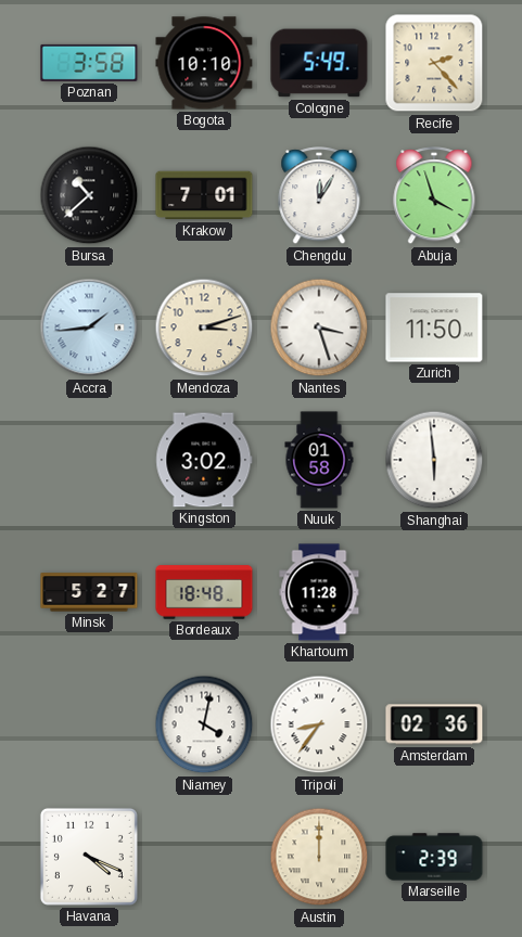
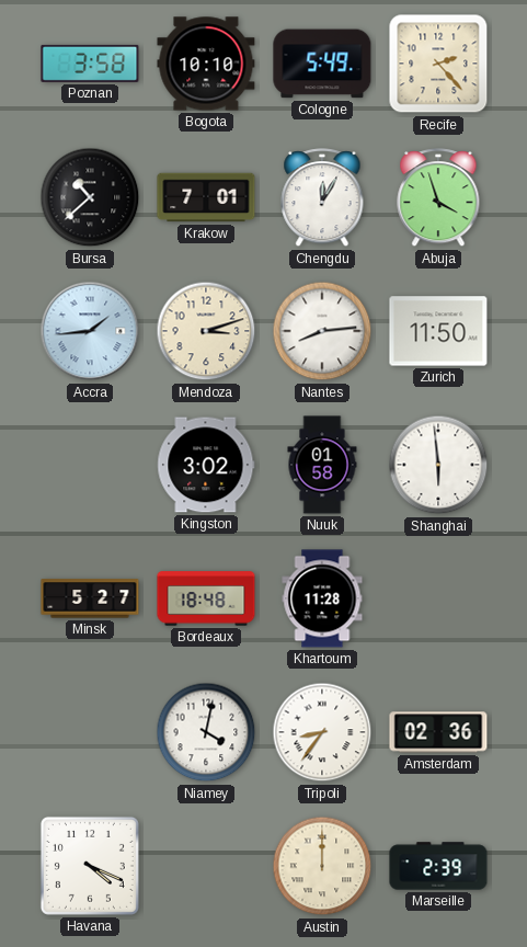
Nantes: 3:27 -> 8:14
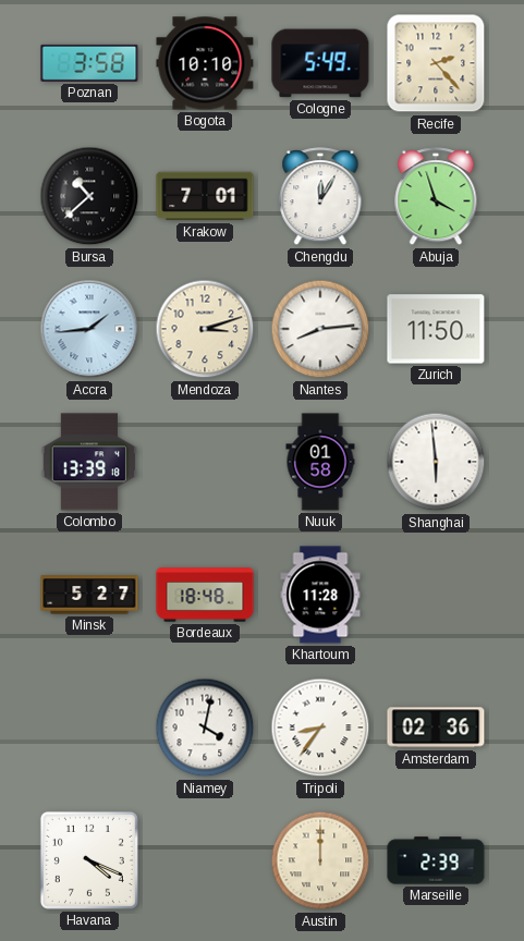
Colombo: none -> 13:39
Kingston: 3:02 -> none
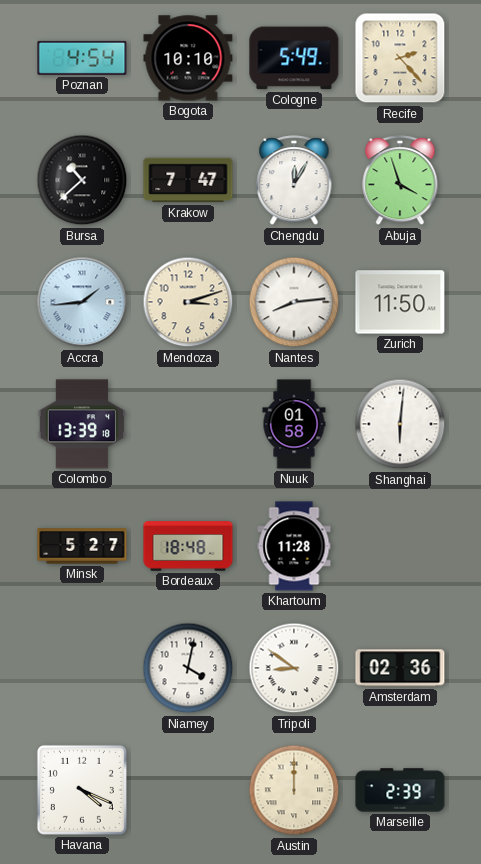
Poznan: 3:58 -> 4:54
Krakow: 7:01 -> 7:47
Shanghai: 5:59 -> 6:01
Tripoli: 8:36 -> 8:51
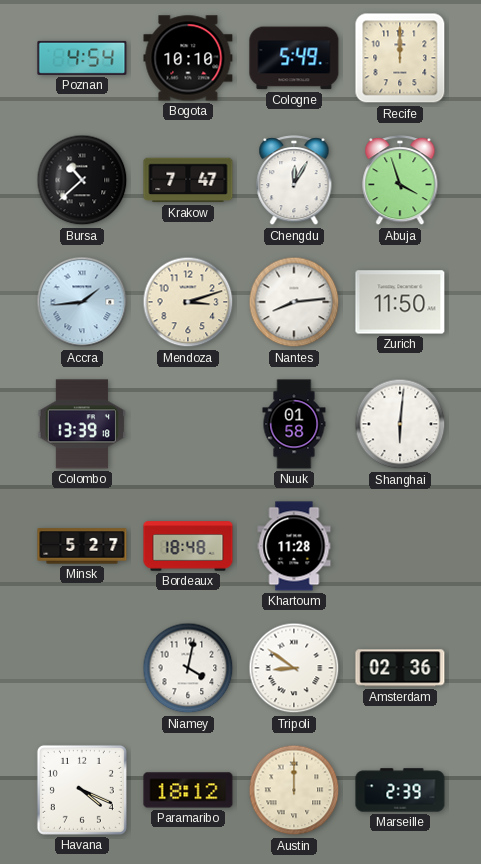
Recife: 2:23 -> 12:00
Paramaribo: none -> 18:12
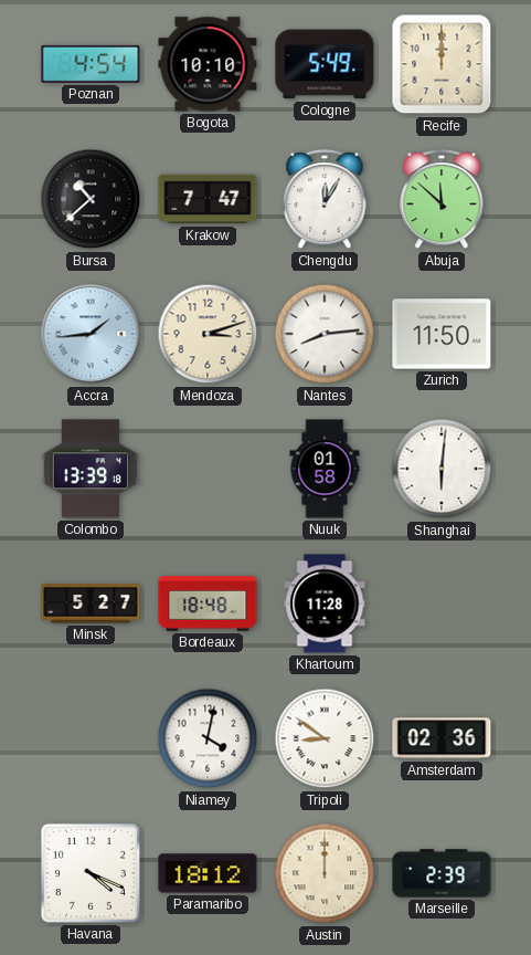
Abuja: 3:57 -> 11:52
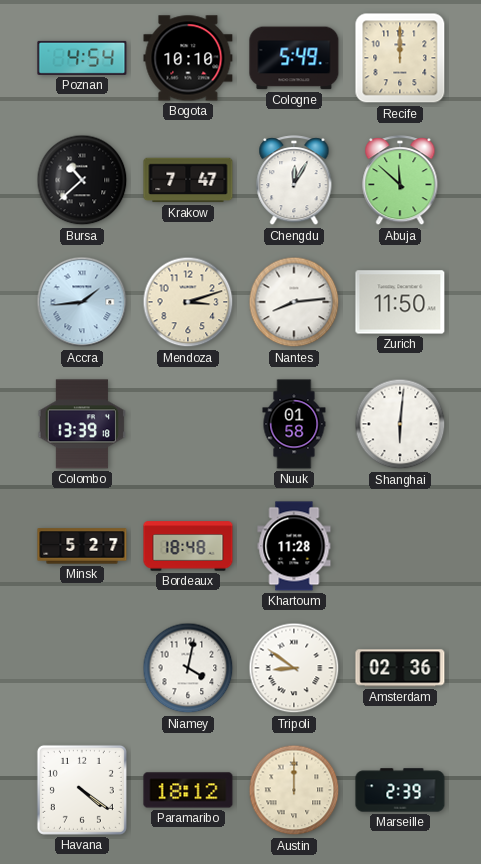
Havana: 4:19 -> 4:21
